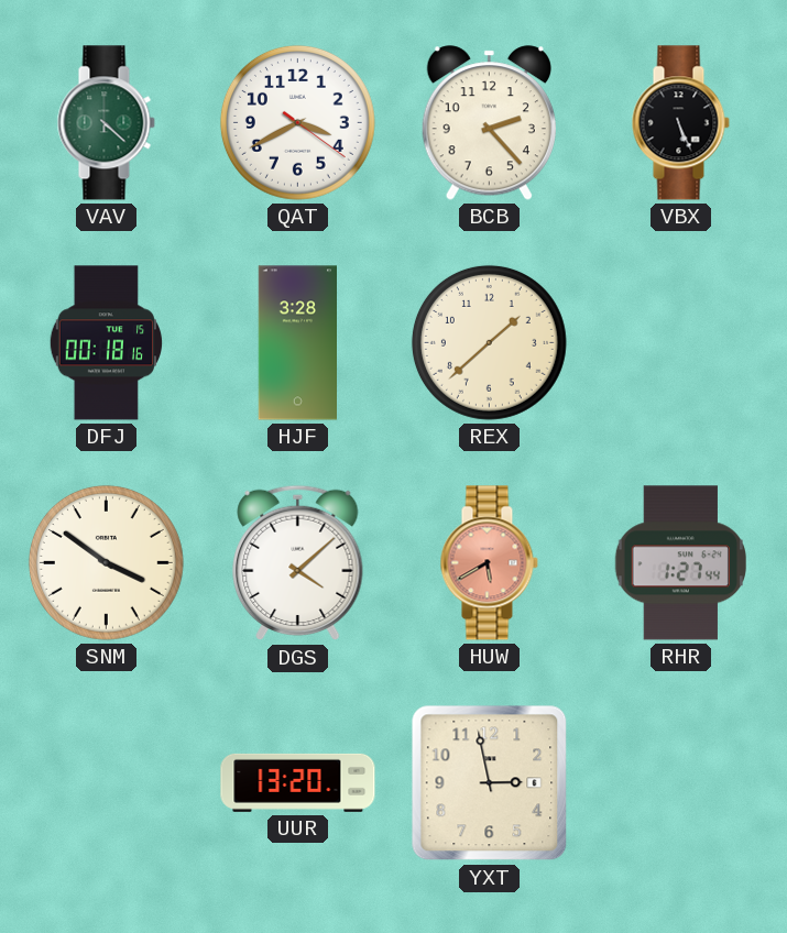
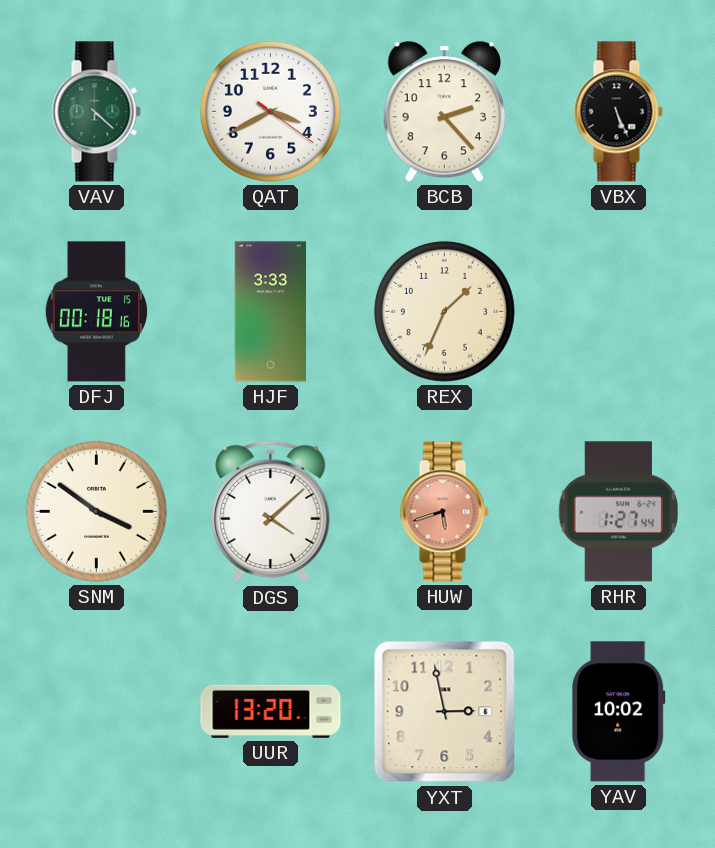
HJF: 3:28 -> 3:33
REX: 1:38 -> 1:34
HUW: 5:40 -> 5:42
YAV: none -> 10:02
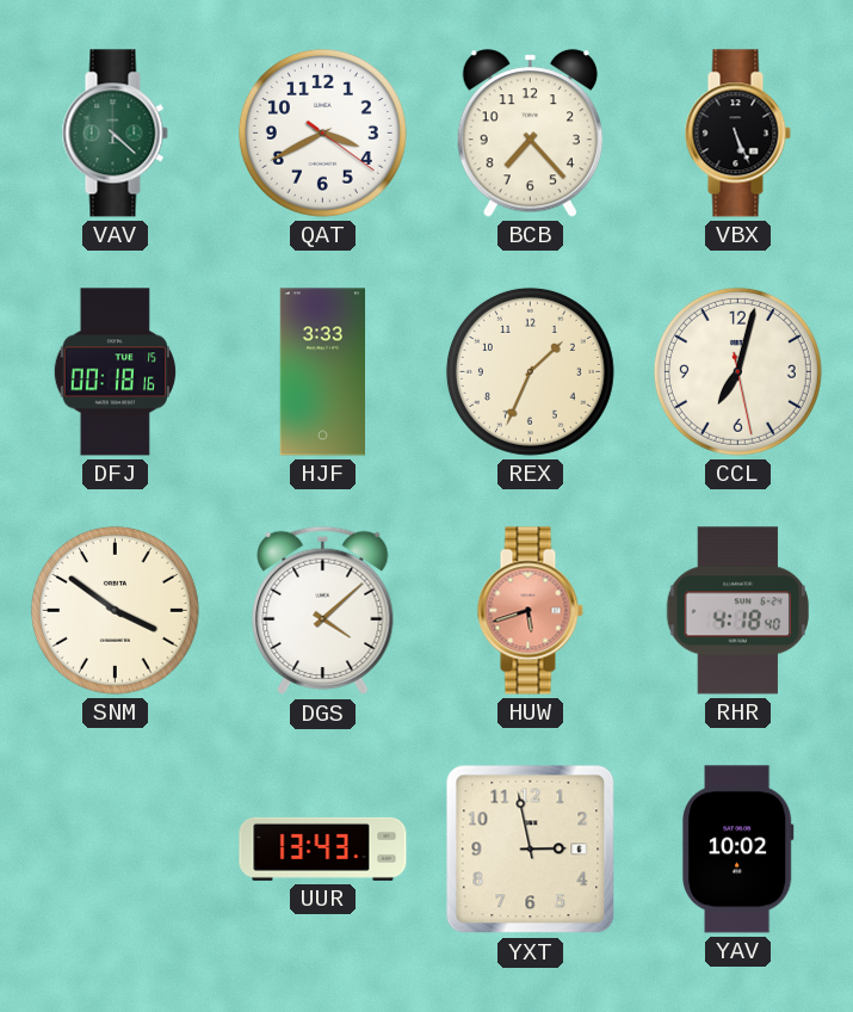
BCB: 2:23 -> 7:23
CCL: none -> 7:02
RHR: 1:27 -> 4:18
UUR: 13:20 -> 13:43
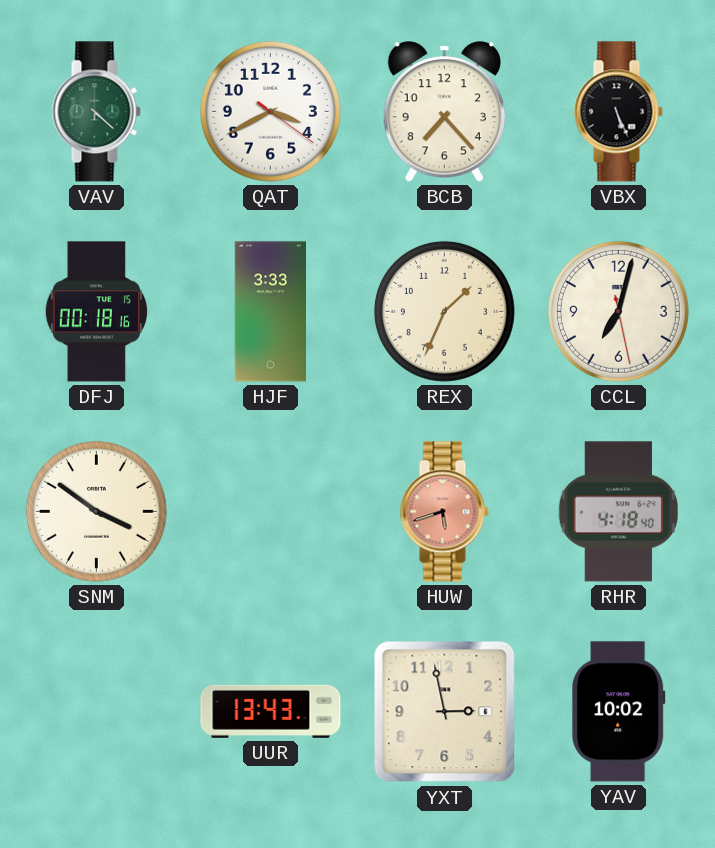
DGS: 4:08 -> none
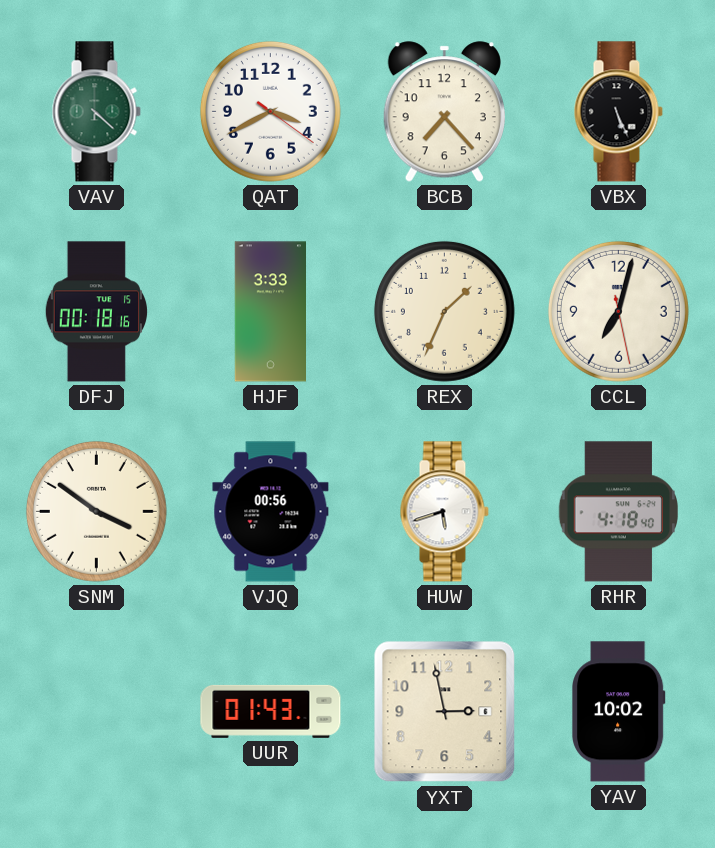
VJQ: none -> 00:56
HUW dial: salmon -> white
UUR: 13:43 -> 01:43
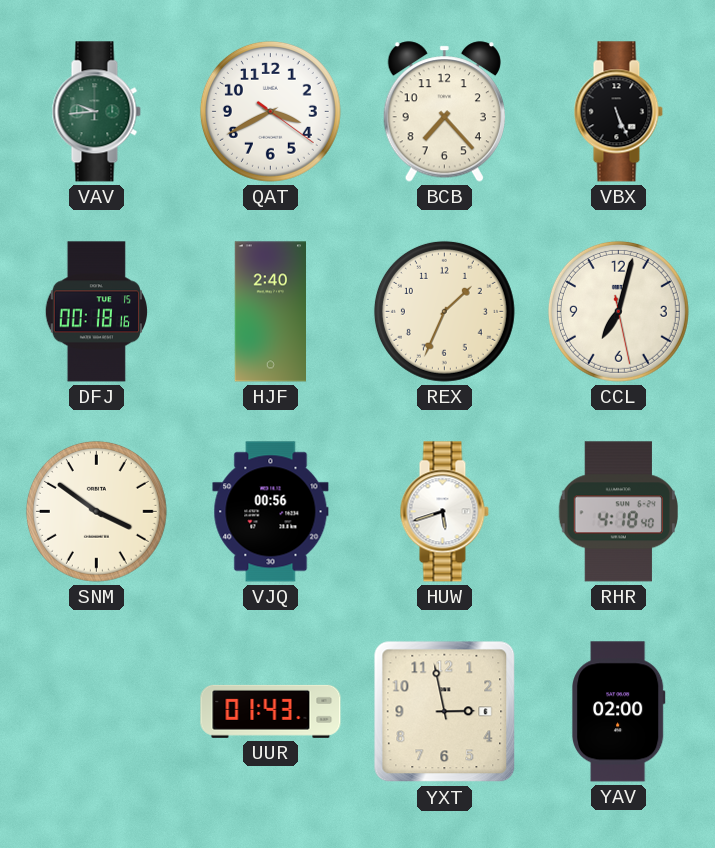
VAV: 4:22 -> 9:44
HJF: 3:33 -> 2:40
YAV: 10:02 -> 02:00
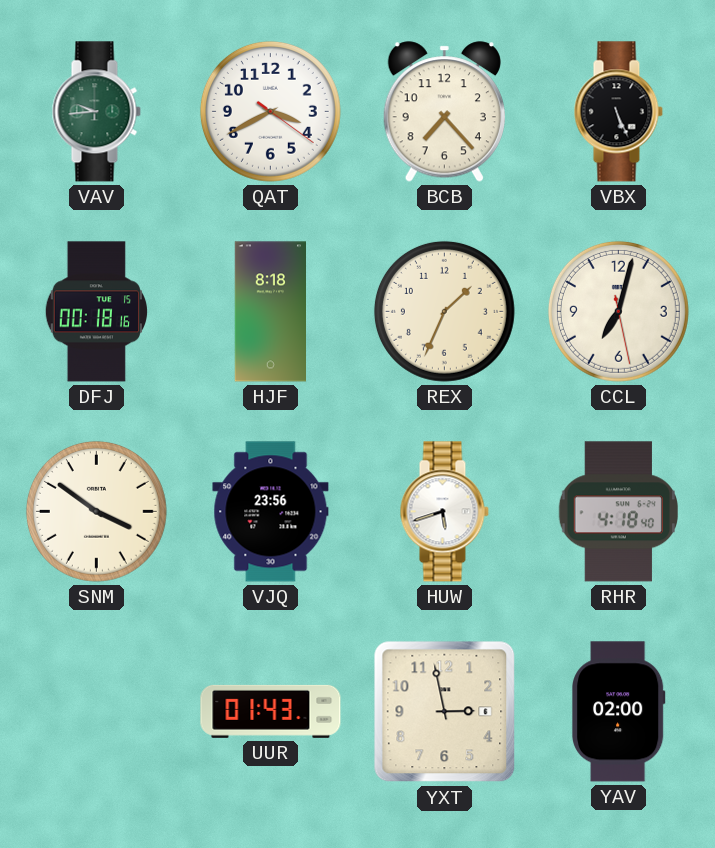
HJF: 2:40 -> 8:18
VJQ: 00:56 -> 23:56
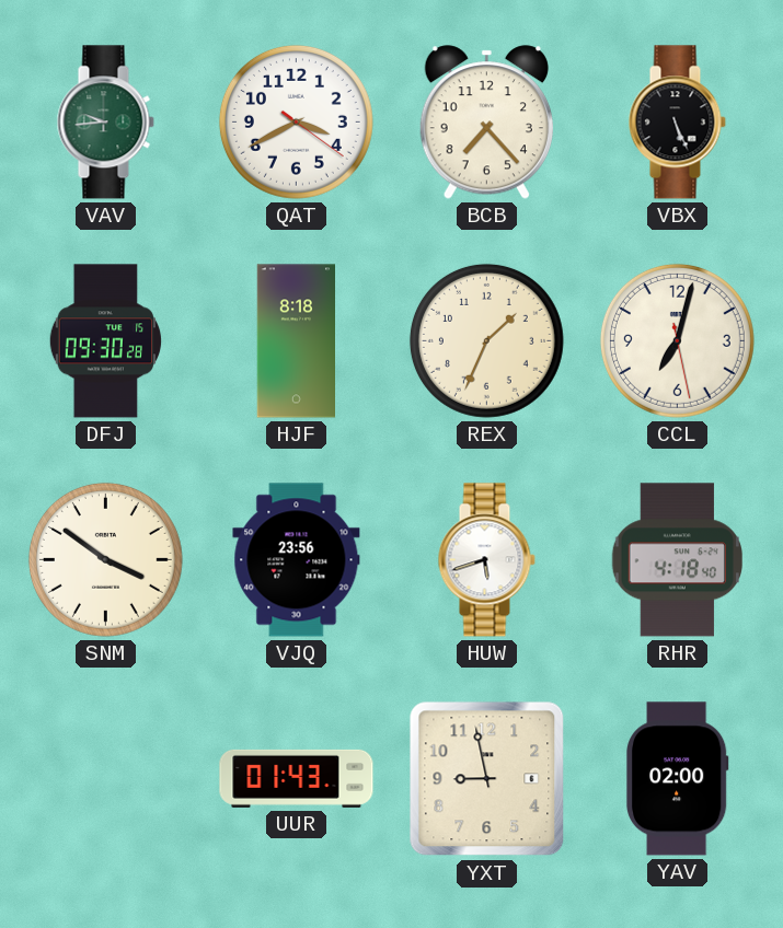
DFJ: 00:18 -> 09:30
YXT: 2:58 -> 8:58
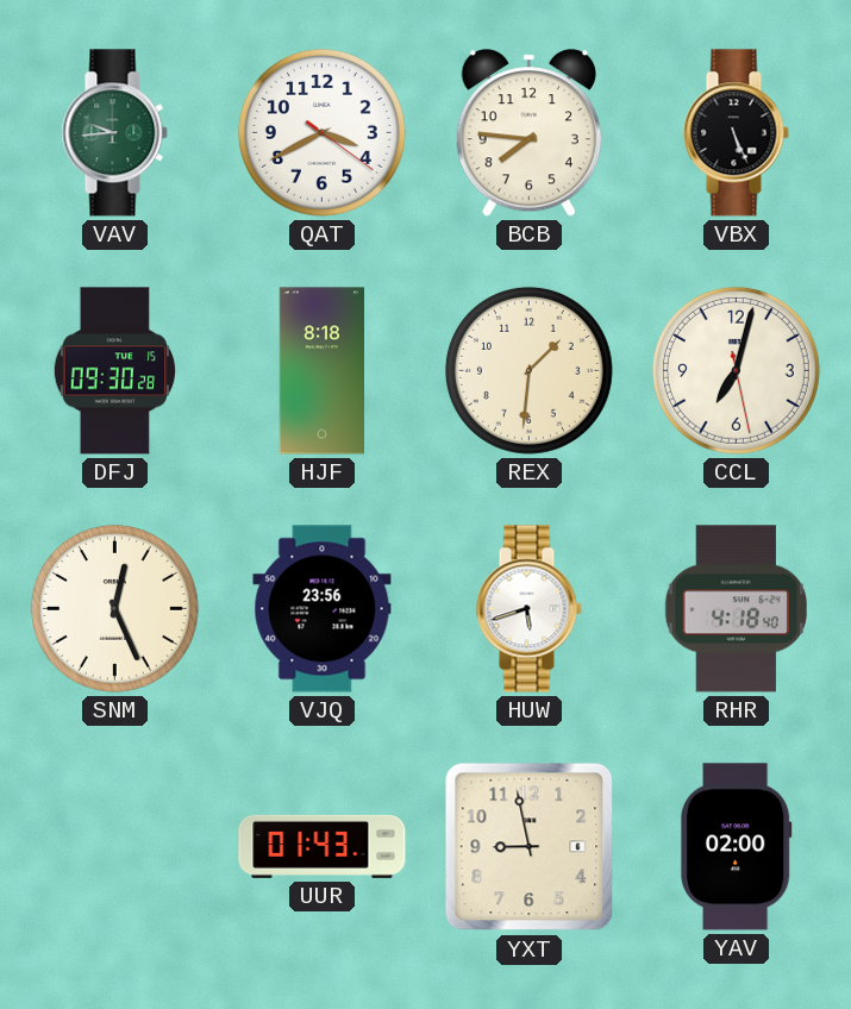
BCB: 7:23 -> 7:46
REX: 1:34 -> 1:31
SNM: 3:51 -> 12:26
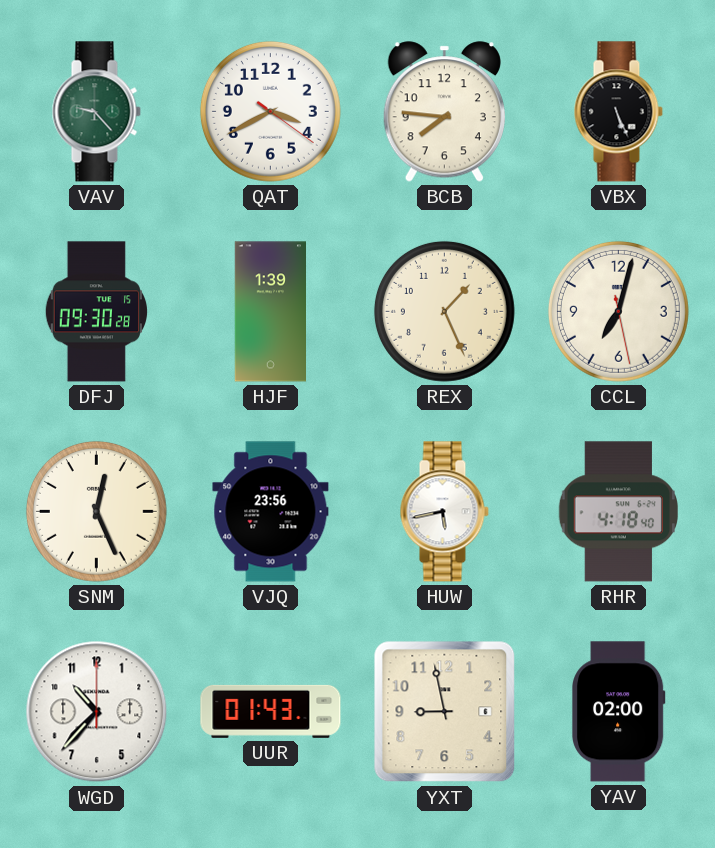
VAV: 9:44 -> 9:23
HJF: 8:18 -> 1:39
REX: 1:31 -> 1:26
HUW: 5:42 -> 5:43
WGD: none -> 10:37
